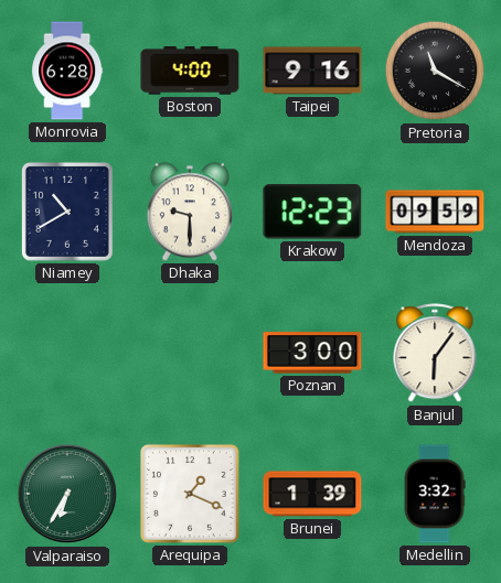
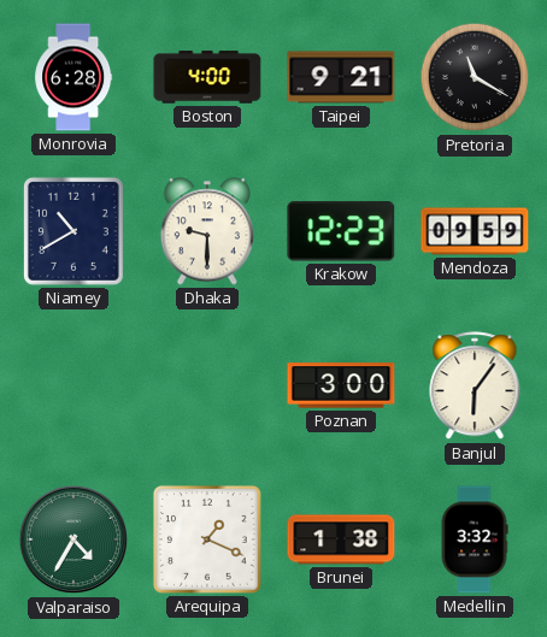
Taipei: 9:16 -> 9:21
Valparaiso: 6:35 -> 4:35
Brunei: 1:39 -> 1:38
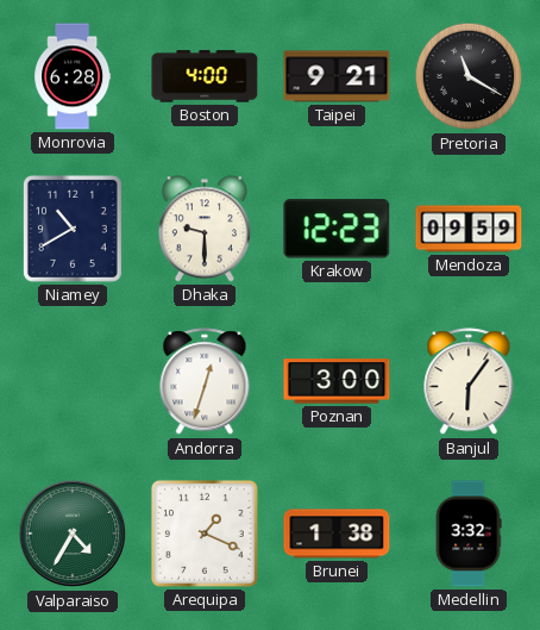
Andorra: none -> 12:33
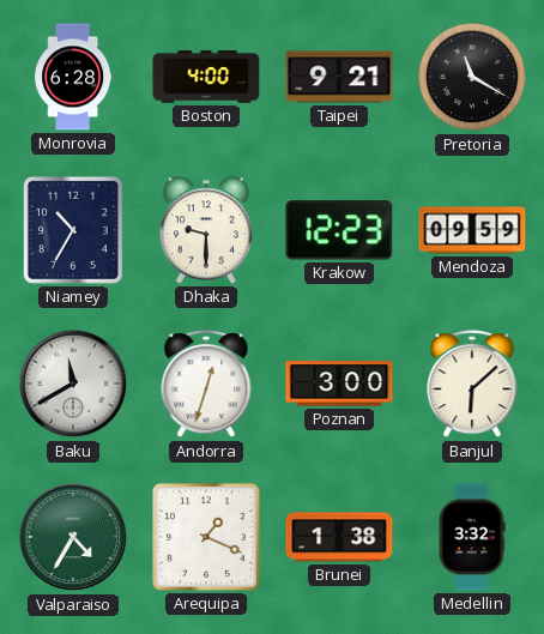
Niamey: 10:40 -> 10:35
Baku: none -> 11:40
Banjul: 6:06 -> 6:08
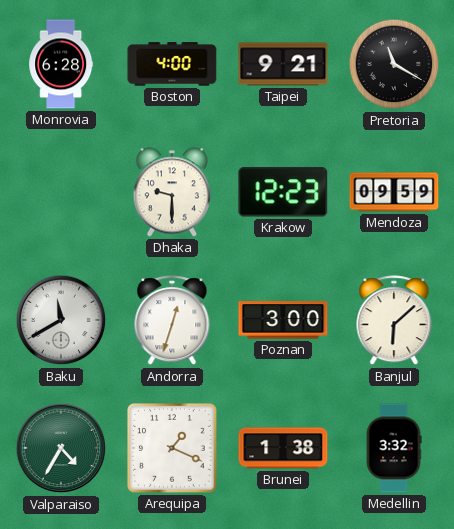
Niamey: 10:35 -> none
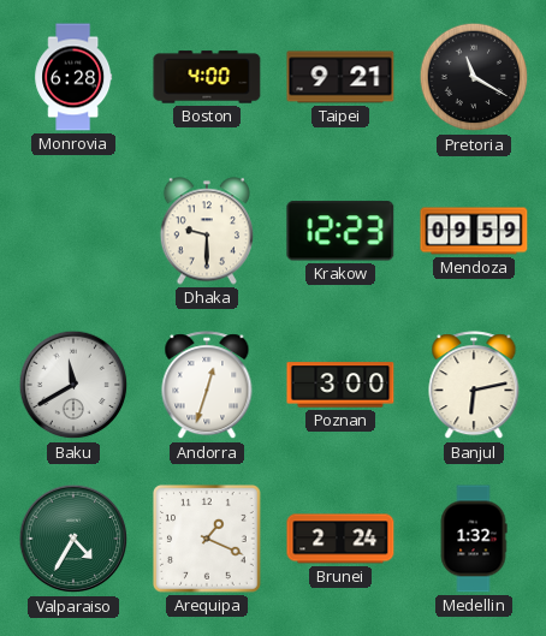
Banjul: 6:08 -> 6:13
Brunei: 1:38 -> 2:24
Medellin: 3:32 -> 1:32
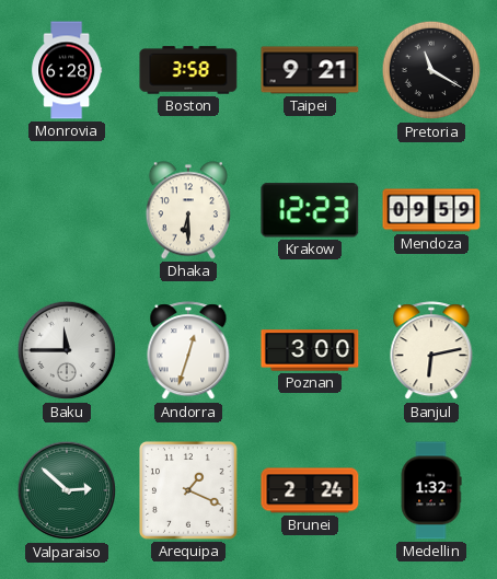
Boston: 4:00 -> 3:58
Dhaka: 9:30 -> 6:30
Baku: 11:40 -> 11:45
Valparaiso: 4:35 -> 2:52
